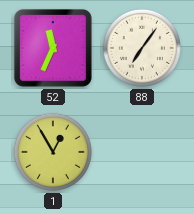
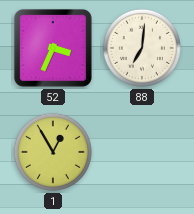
52: 11:34 -> 3:34
88: 7:06 -> 7:01
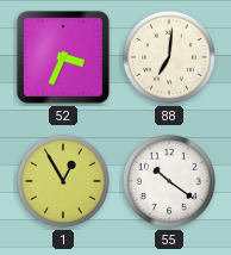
55: none -> 10:21
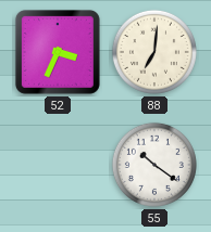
1: 12:55 -> none
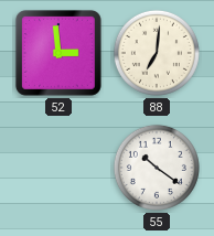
52: 3:34 -> 2:59
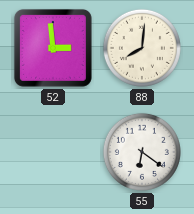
88: 7:01 -> 8:01
55: 10:21 -> 6:21
